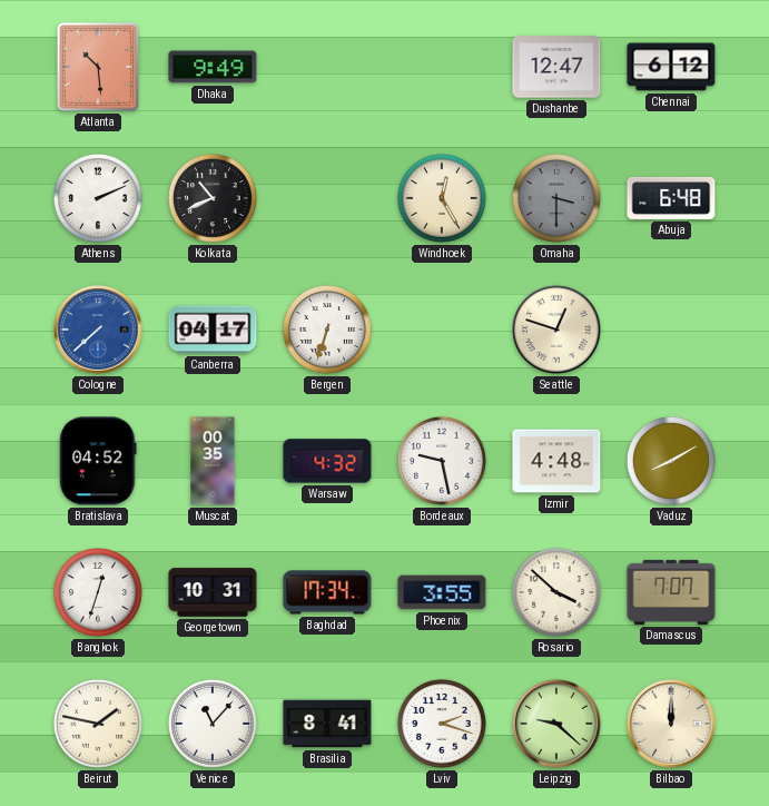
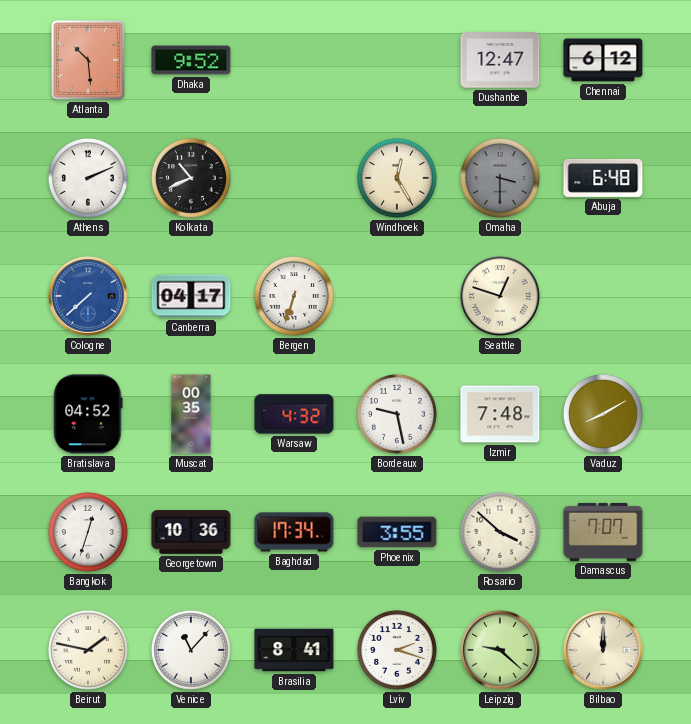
Dhaka: 9:49 -> 9:52
Izmir: 4:48 -> 7:48
Georgetown: 10:31 -> 10:36
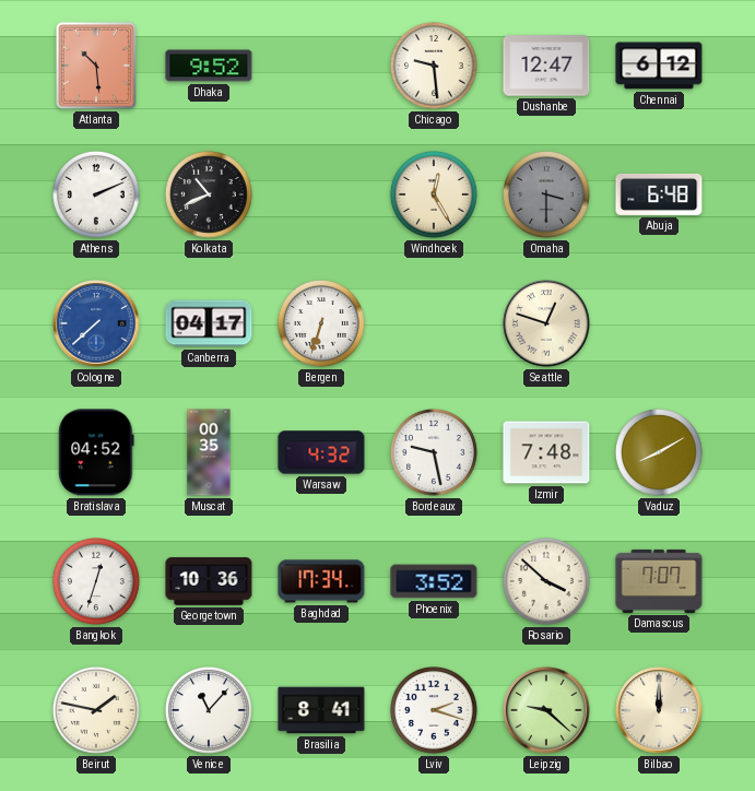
Chicago: none -> 9:29
Phoenix: 3:55 -> 3:52
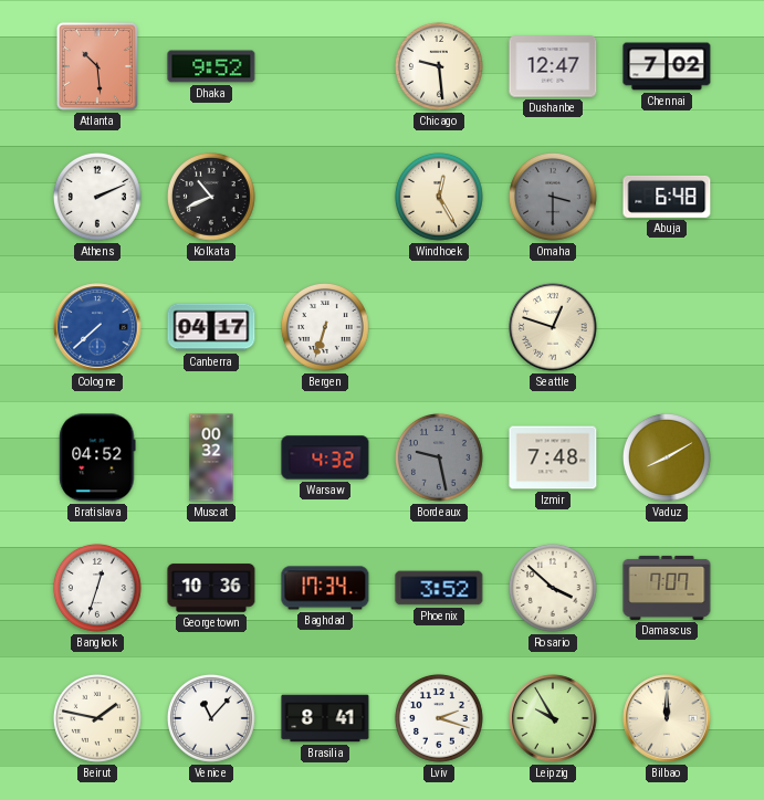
Chennai: 6:12 -> 7:02
Muscat: 00:35 -> 00:32
Bordeaux dial: white -> grey
Leipzig: 9:22 -> 9:55
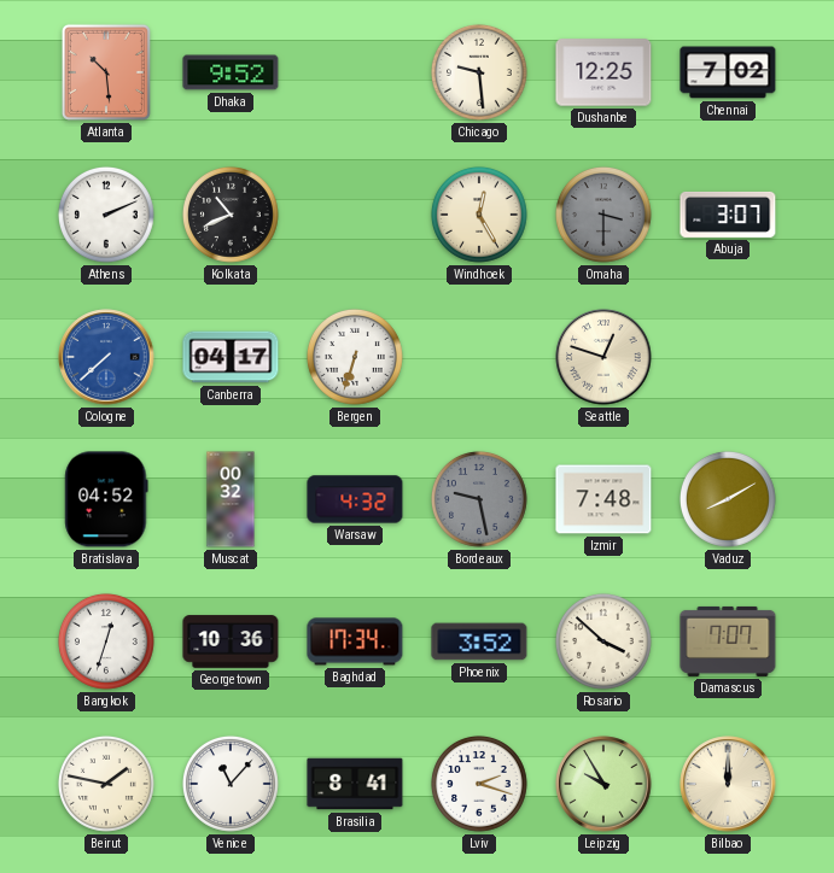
Dushanbe: 12:47 -> 12:25
Abuja: 6:48 -> 3:07
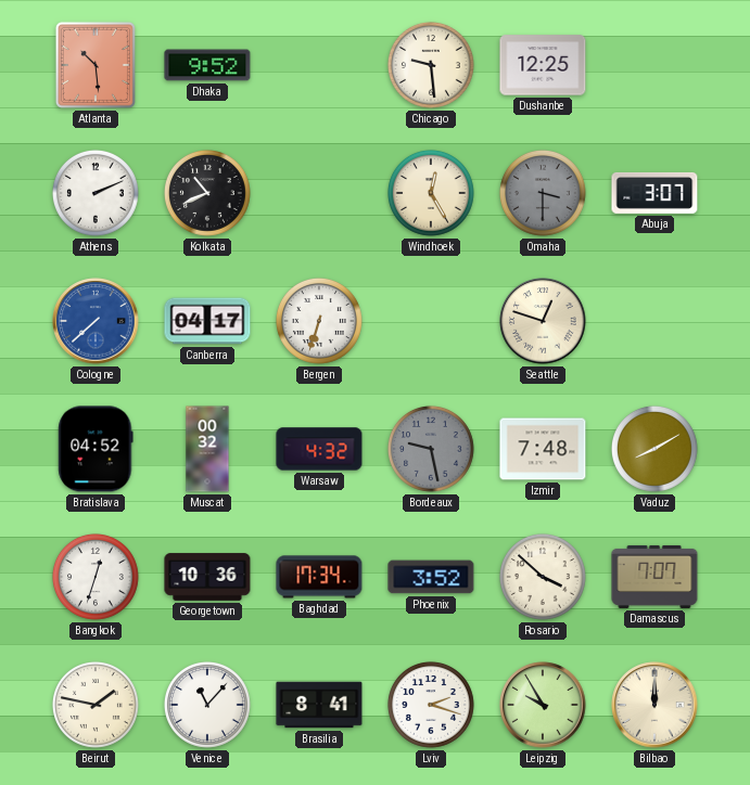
Chennai: 7:02 -> none
